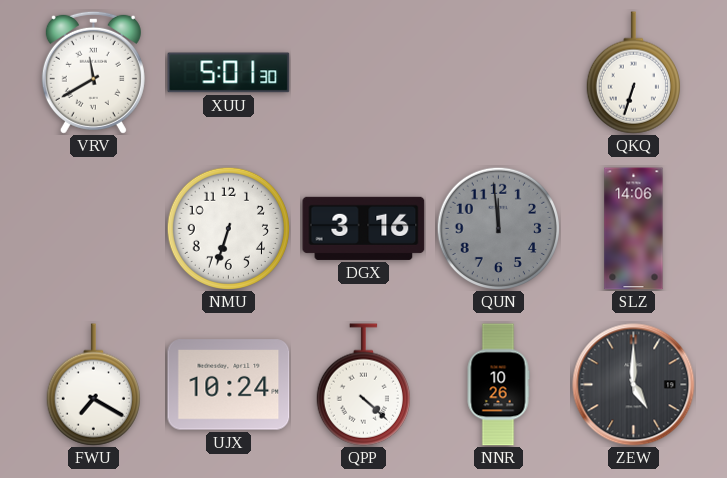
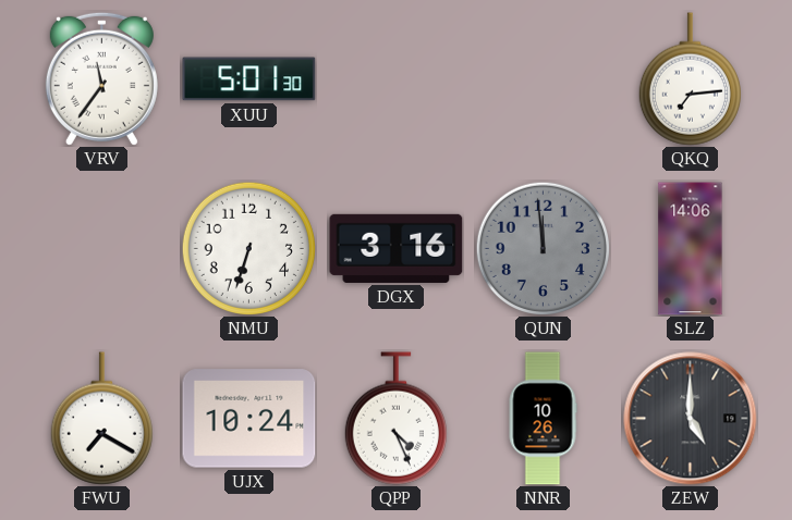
VRV: 11:40 -> 11:36
QKQ: 6:33 -> 7:14
QPP: 4:22 -> 4:26
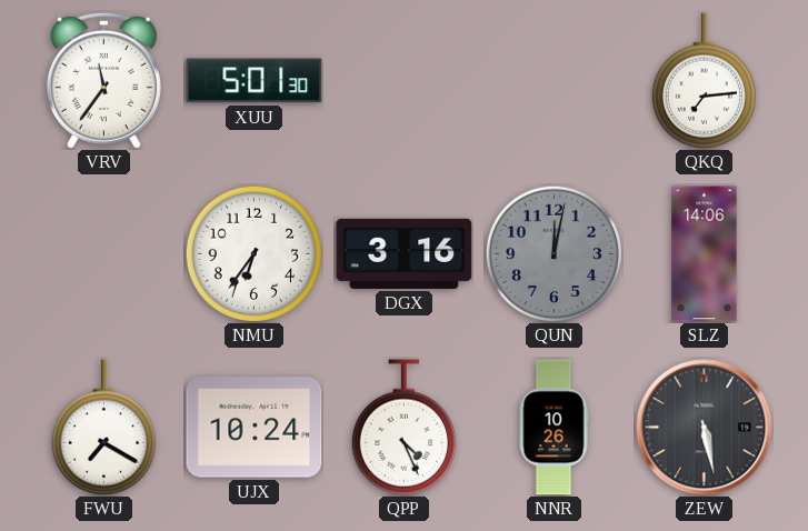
NMU: 6:33 -> 6:36
QUN: 11:59 -> 12:02
ZEW: 5:00 -> 5:28
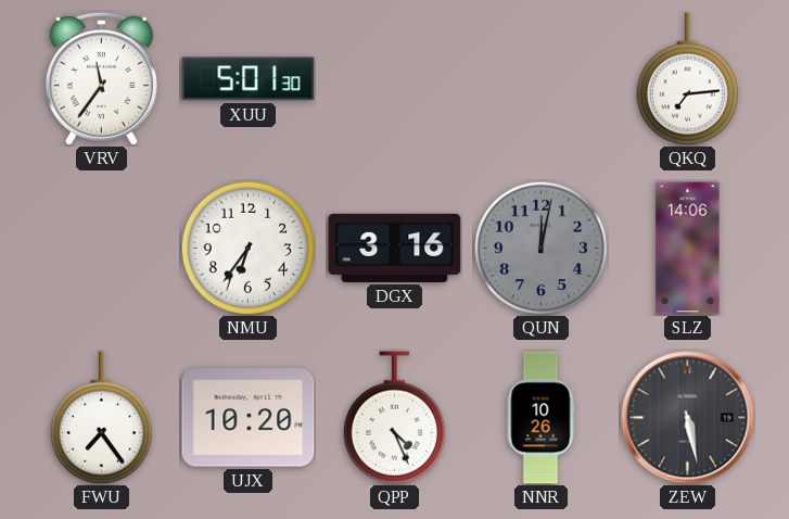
FWU: 7:20 -> 7:24
UJX: 10:24 -> 10:20
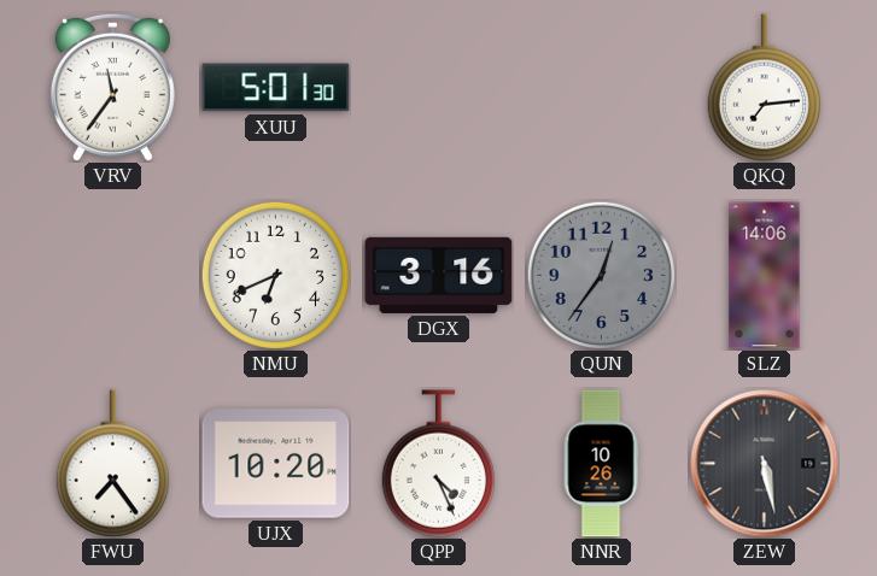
NMU: 6:36 -> 6:41
QUN: 12:02 -> 12:36
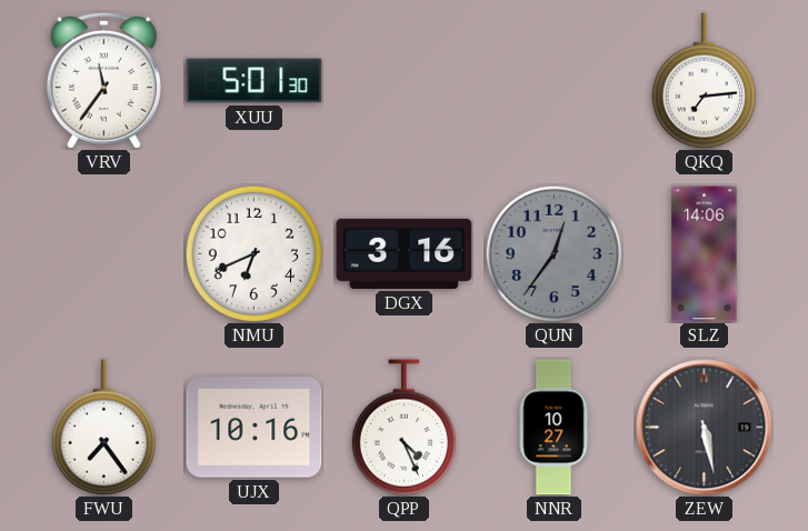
UJX: 10:20 -> 10:16
NNR: 10:26 -> 10:27
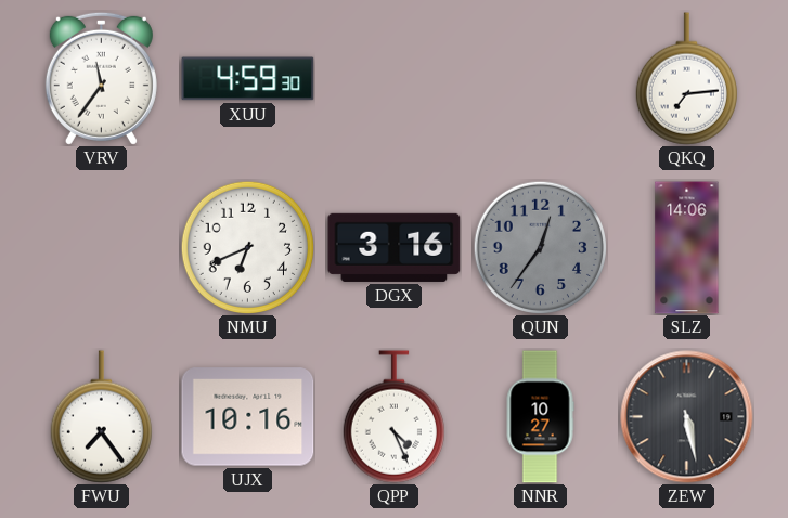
XUU: 5:01 -> 4:59
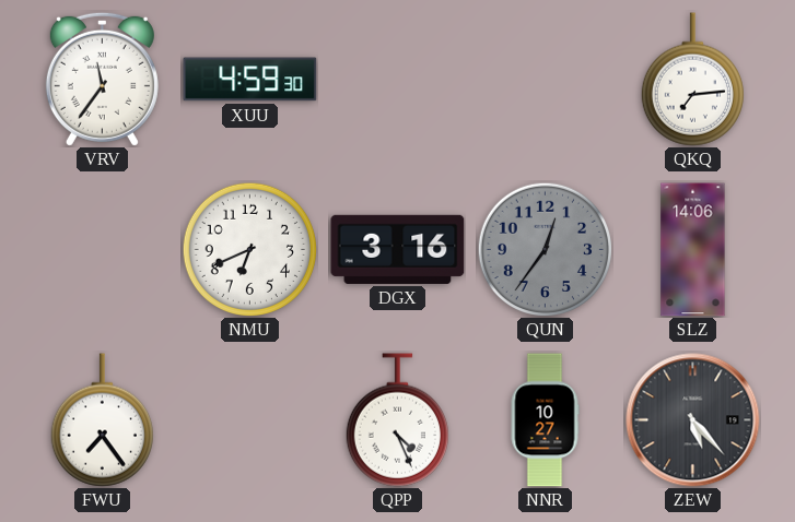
UJX: 10:16 -> none
ZEW: 5:28 -> 5:23
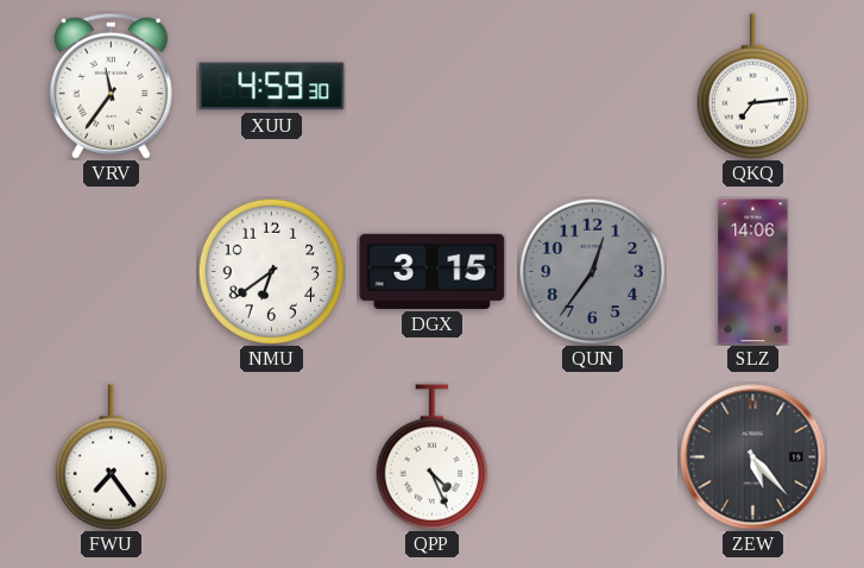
NMU: 6:41 -> 6:39
DGX: 3:16 -> 3:15
NNR: 10:27 -> none
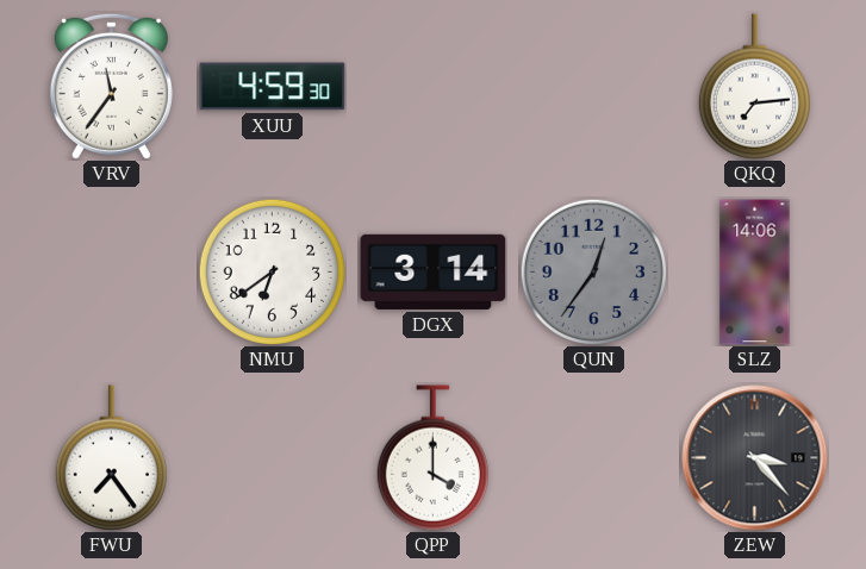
DGX: 3:15 -> 3:14
QPP: 4:26 -> 4:00
ZEW: 5:23 -> 3:23
